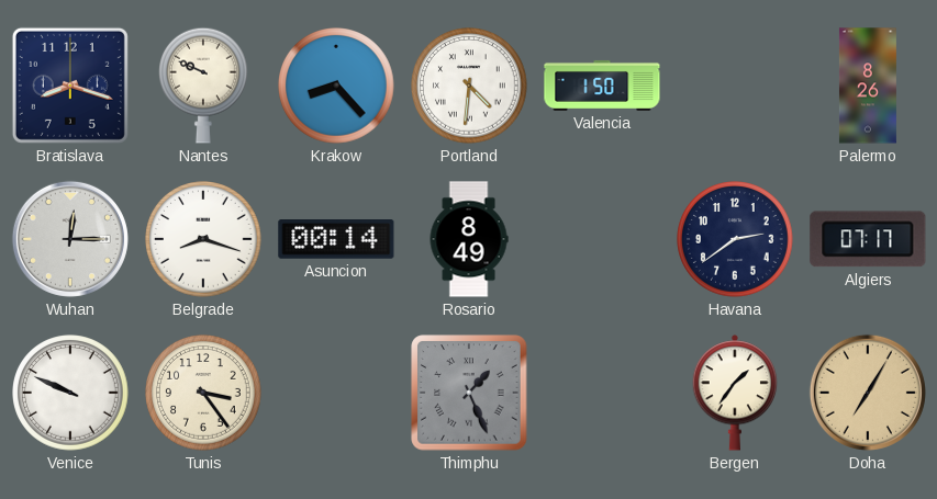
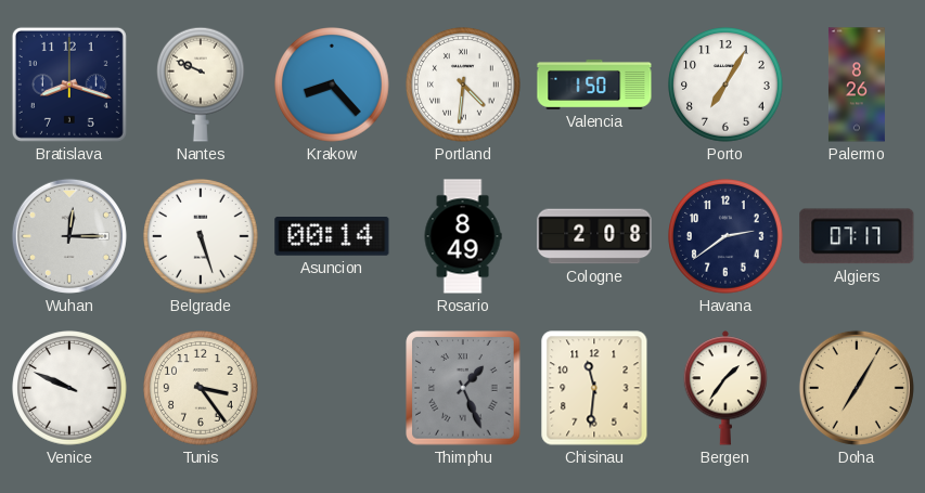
Porto: none -> 7:05
Belgrade: 8:18 -> 5:27
Cologne: none -> 2:08
Chisinau: none -> 11:31
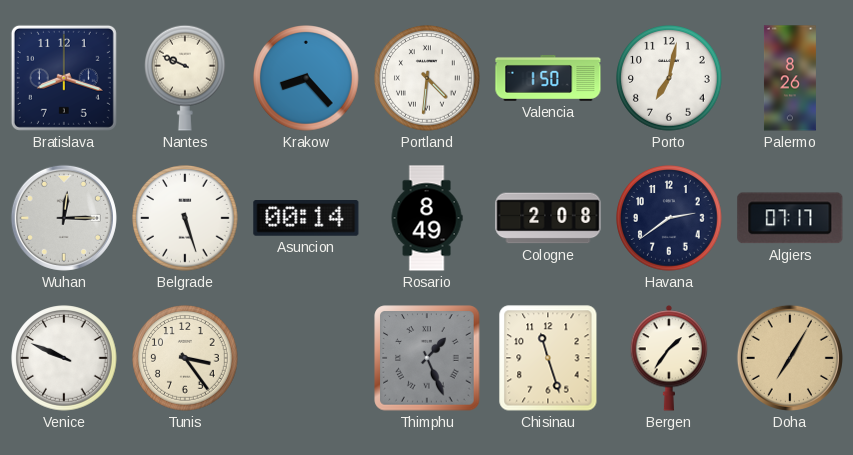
Porto: 7:05 -> 7:02
Chisinau: 11:31 -> 11:27
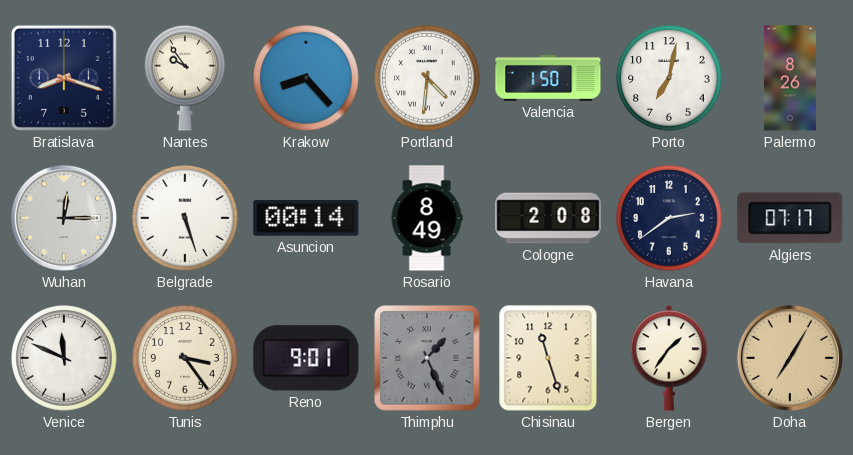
Nantes: 9:49 -> 9:54
Venice: 9:49 -> 11:49
Reno: none -> 9:01
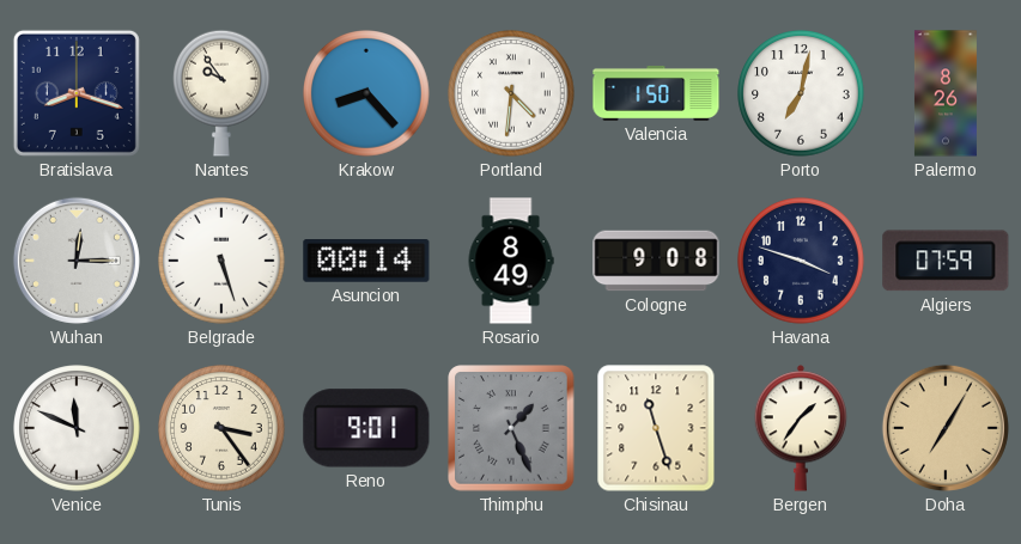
Cologne: 2:08 -> 9:08
Havana: 2:39 -> 3:48
Algiers: 07:17 -> 07:59
